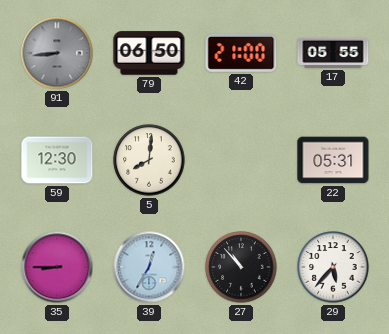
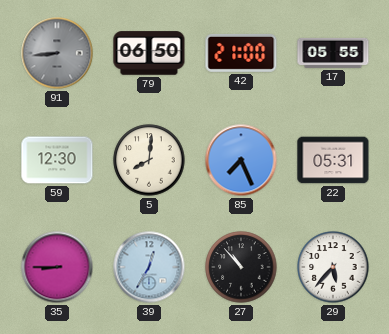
85: none -> 7:26
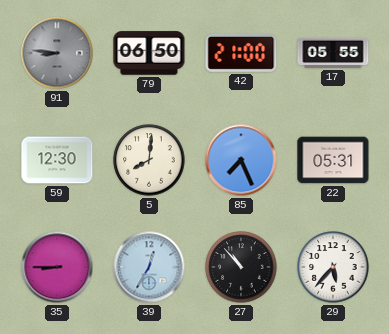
91: 8:44 -> 8:46
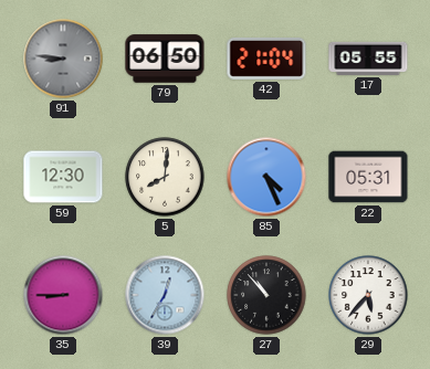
42: 21:00 -> 21:04
85: 7:26 -> 4:26
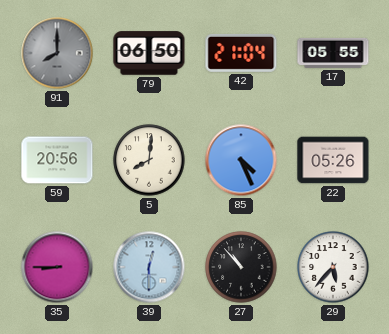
91: 8:46 -> 8:00
59: 12:30 -> 20:56
22: 05:31 -> 05:26
39: 12:35 -> 12:30
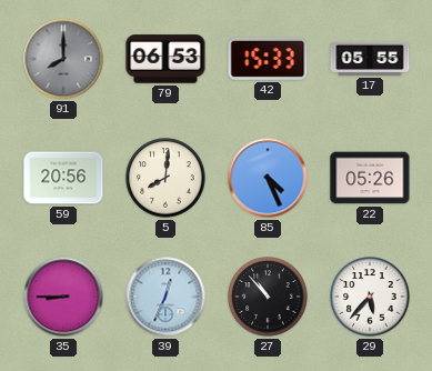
79: 06:50 -> 06:53
42: 21:04 -> 15:33
39: 12:30 -> 12:34
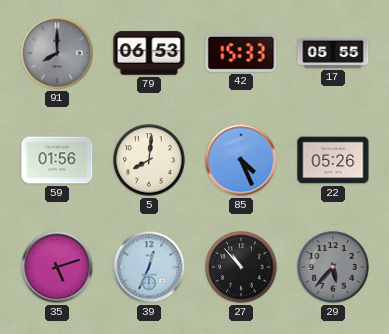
59: 20:56 -> 01:56
35: 8:45 -> 5:12
29 dial: white -> grey
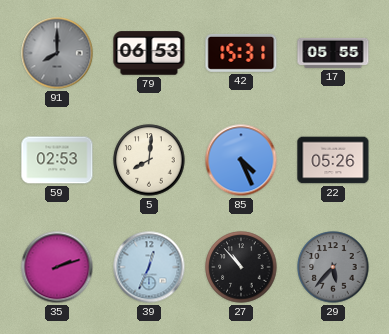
42: 15:33 -> 15:31
59: 01:56 -> 02:53
35: 5:12 -> 2:12
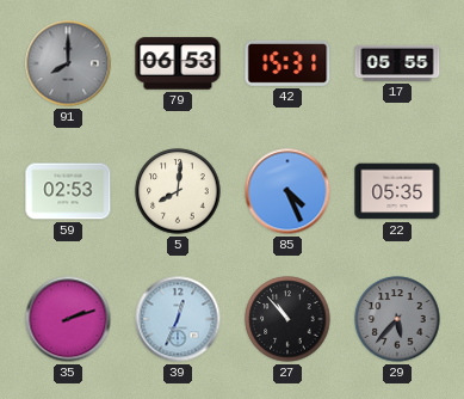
22: 05:26 -> 05:35
